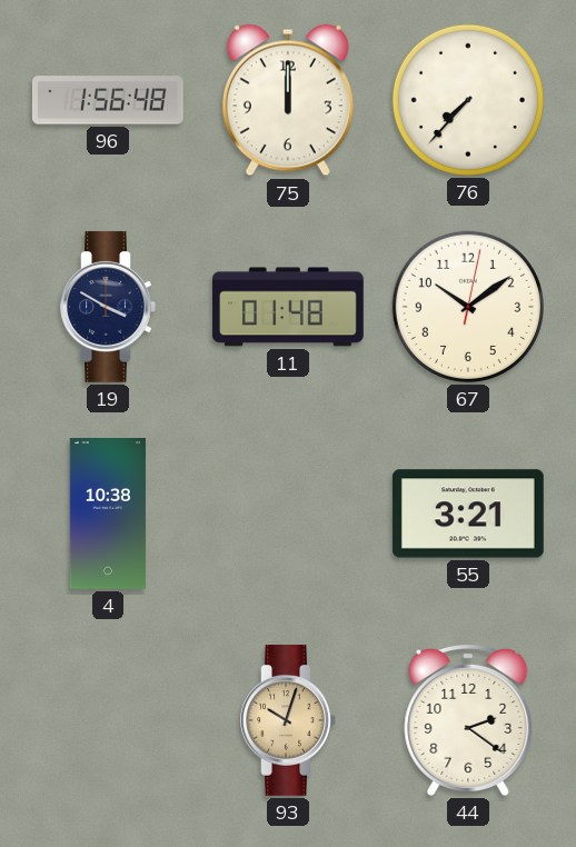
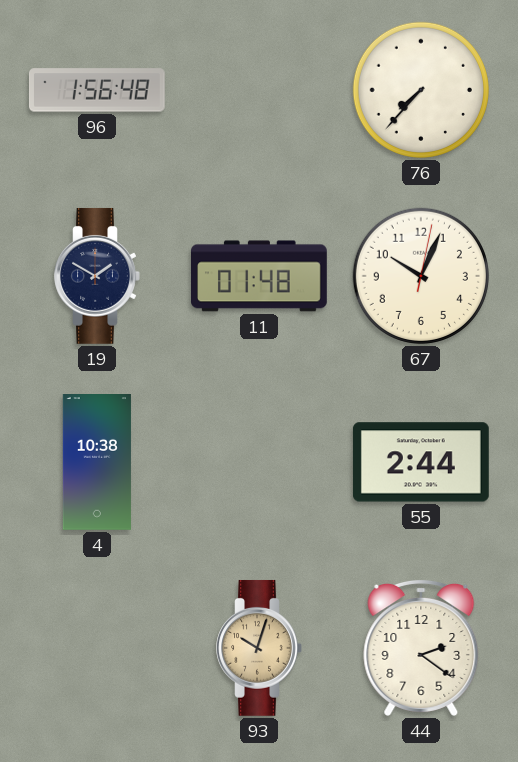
75: 12:00 -> none
19: 3:50 -> 1:50
67: 10:09 -> 10:04
55: 3:21 -> 2:44
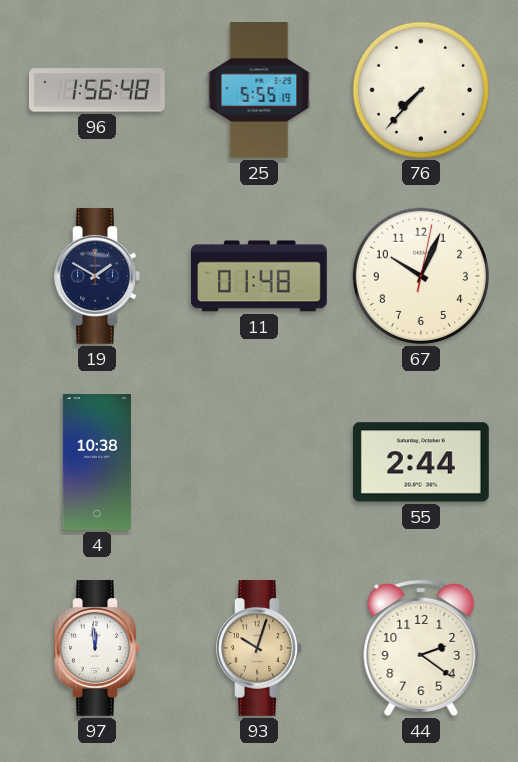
25: none -> 5:55
97: none -> 11:59
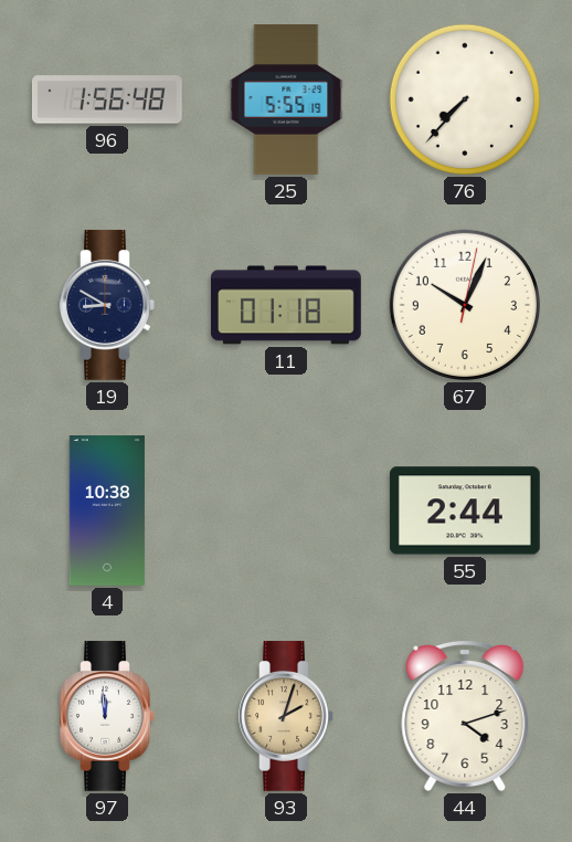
19: 1:50 -> 8:50
11: 01:48 -> 01:18
93: 10:03 -> 2:03
44: 2:21 -> 4:12
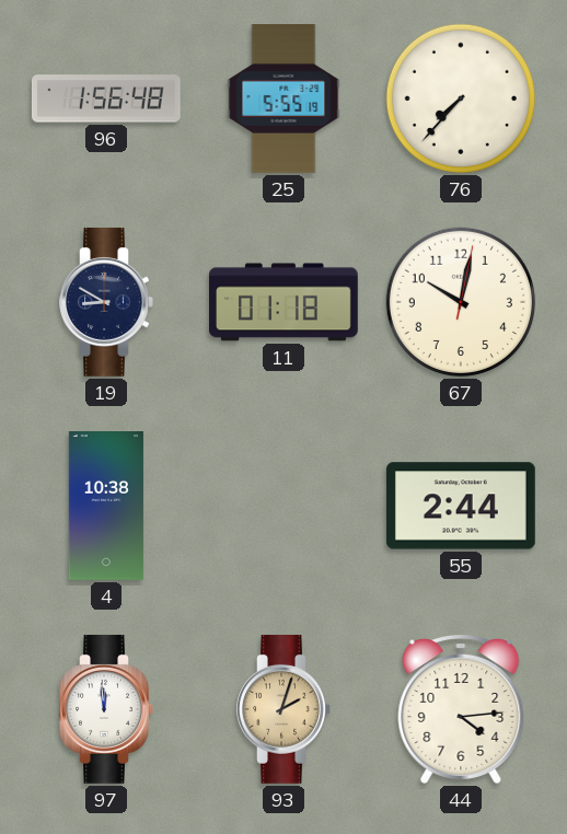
67: 10:04 -> 10:02
44: 4:12 -> 4:14
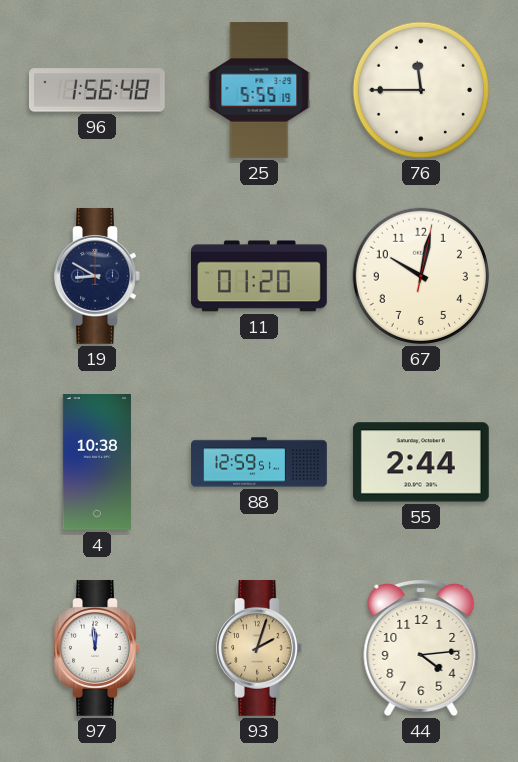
76: 7:37 -> 11:45
11: 01:18 -> 01:20
88: none -> 12:59
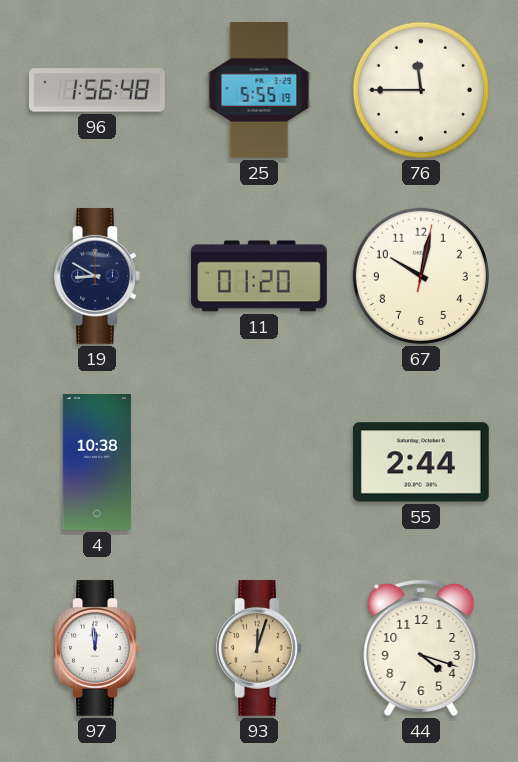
88: 12:59 -> none
93: 2:03 -> 12:03
44: 4:14 -> 4:18
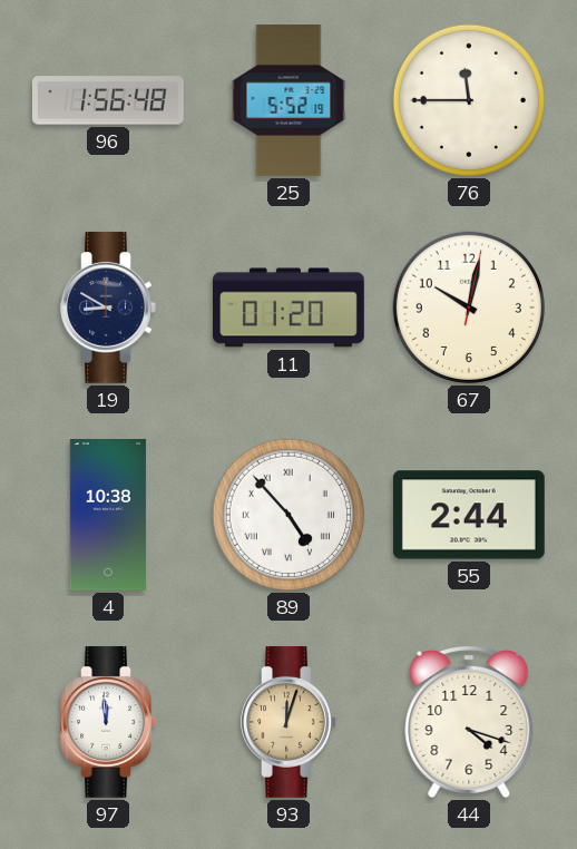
25: 5:55 -> 5:52
89: none -> 4:53
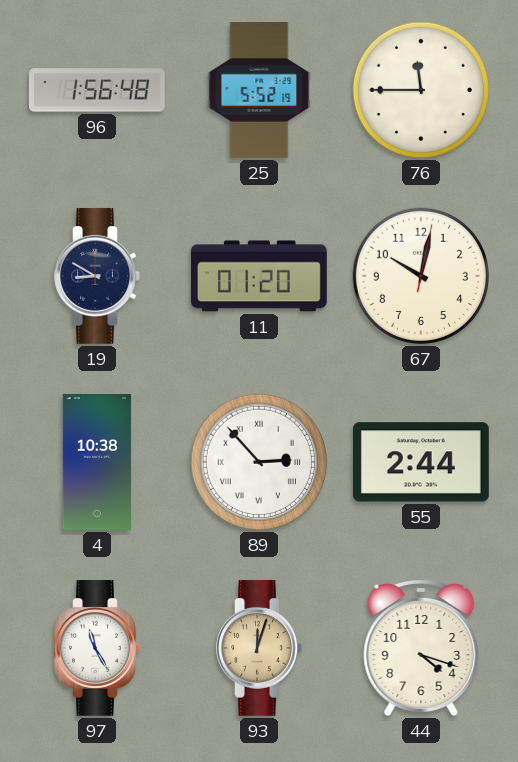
89: 4:53 -> 2:53
97: 11:59 -> 11:25
